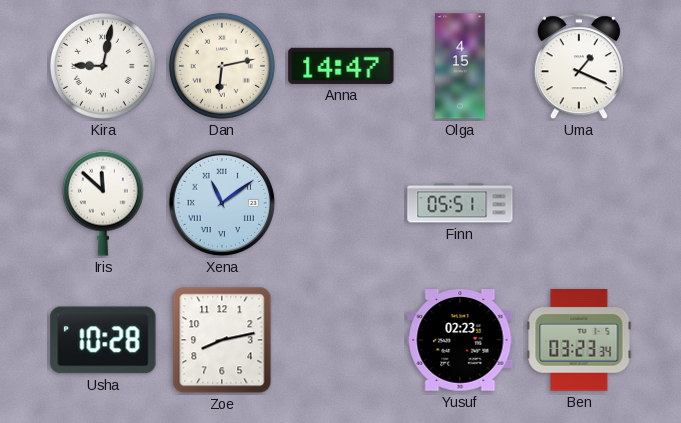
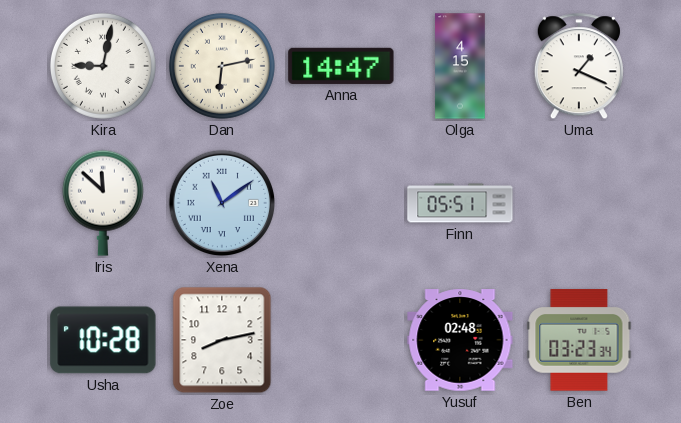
Yusuf: 02:23 -> 02:48
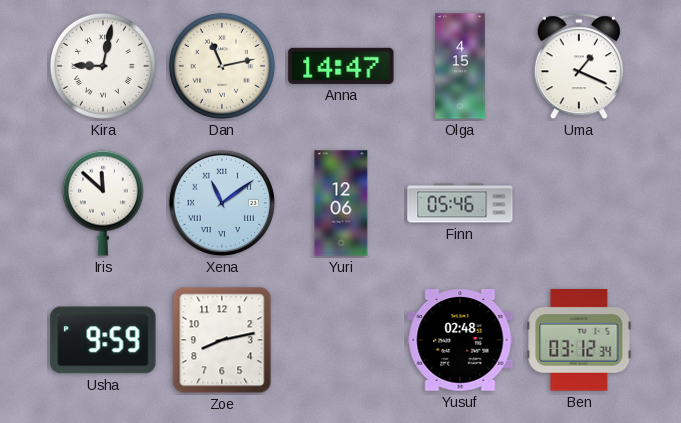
Dan: 6:13 -> 11:13
Yuri: none -> 12:06
Finn: 05:51 -> 05:46
Usha: 10:28 -> 9:59
Ben: 03:23 -> 03:12
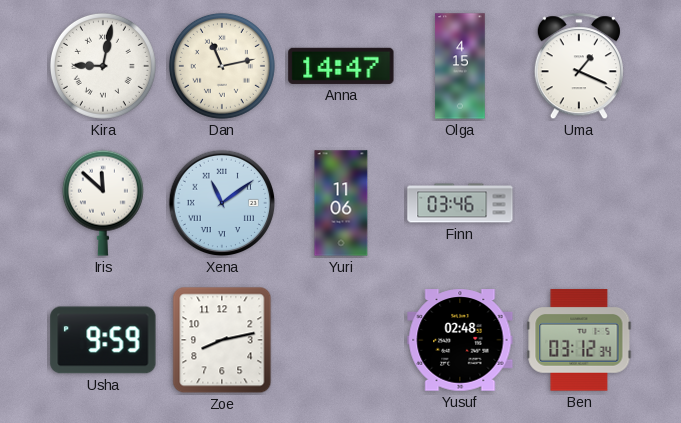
Yuri: 12:06 -> 11:06
Finn: 05:46 -> 03:46
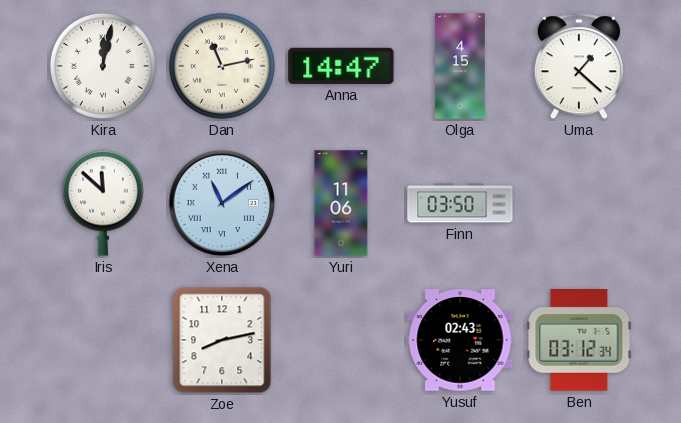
Kira: 9:02 -> 12:02
Uma: 1:19 -> 1:22
Finn: 03:46 -> 03:50
Usha: 9:59 -> none
Yusuf: 02:48 -> 02:43
